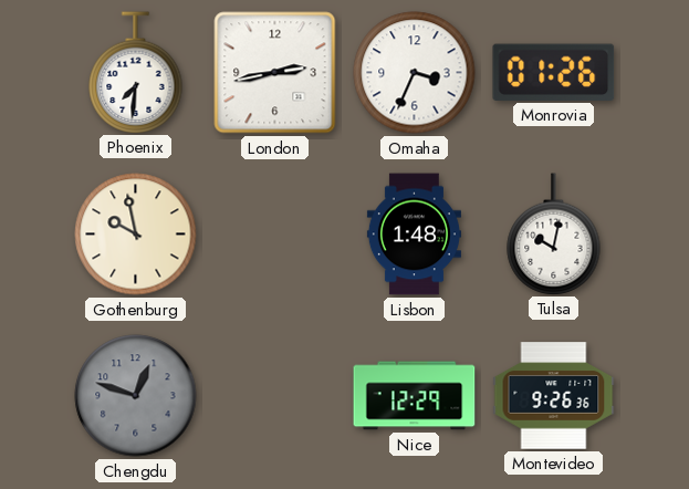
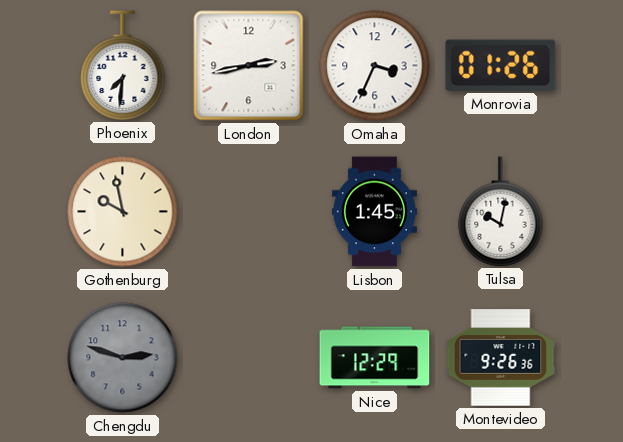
Lisbon: 1:48 -> 1:45
Chengdu: 12:48 -> 2:48
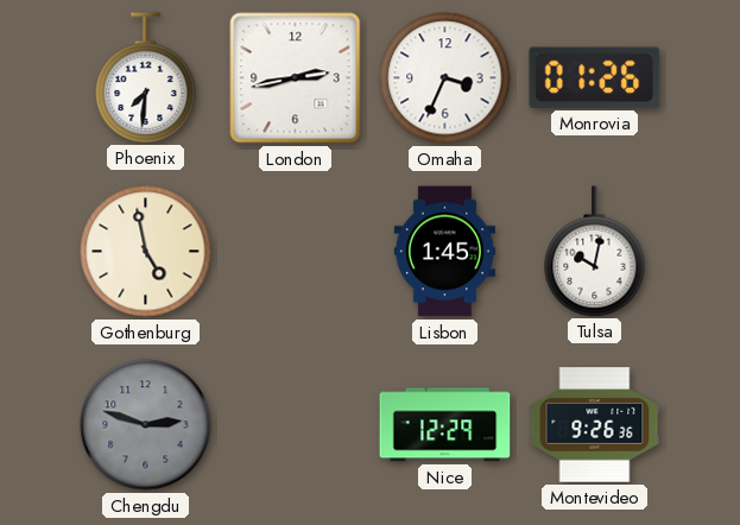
Gothenburg: 9:58 -> 4:58
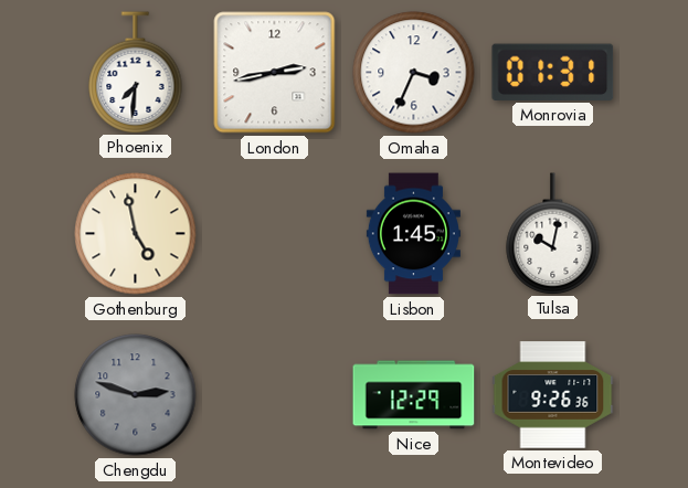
Monrovia: 01:26 -> 01:31
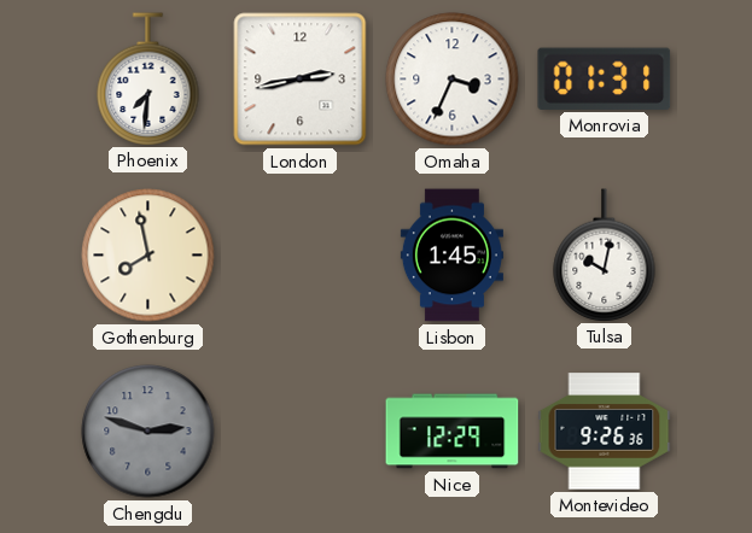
Gothenburg: 4:58 -> 7:58
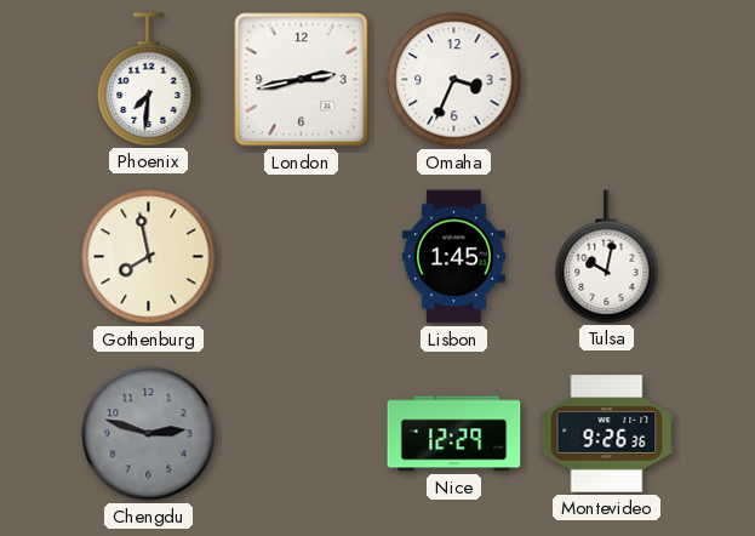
Monrovia: 01:31 -> none
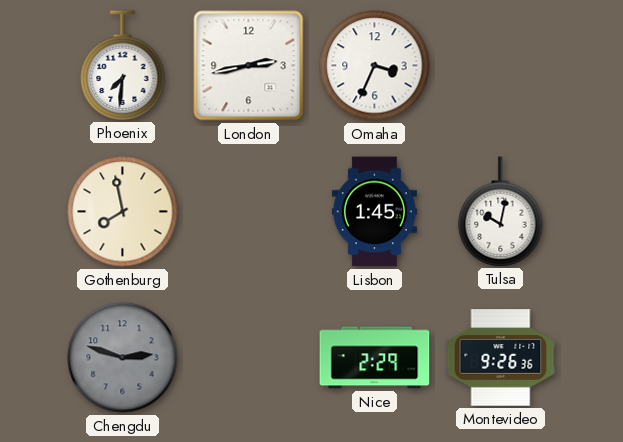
Nice: 12:29 -> 2:29
